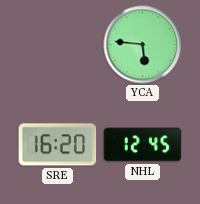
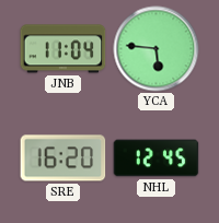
JNB: none -> 11:04
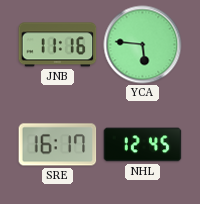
JNB: 11:04 -> 11:16
SRE: 16:20 -> 16:17
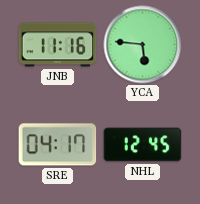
SRE: 16:17 -> 04:17
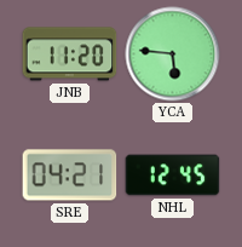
JNB: 11:16 -> 11:20
SRE: 04:17 -> 04:21
